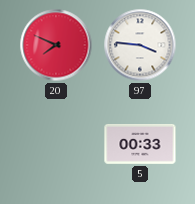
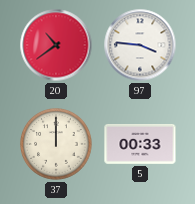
20: 7:49 -> 10:39
37: none -> 12:00
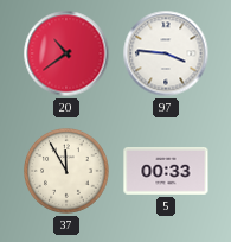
37: 12:00 -> 11:55
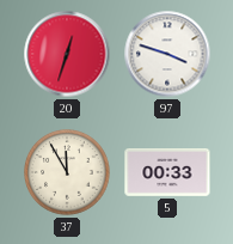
20: 10:39 -> 12:33
97: 3:46 -> 3:48
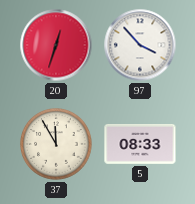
97: 3:48 -> 3:53
5: 00:33 -> 08:33
